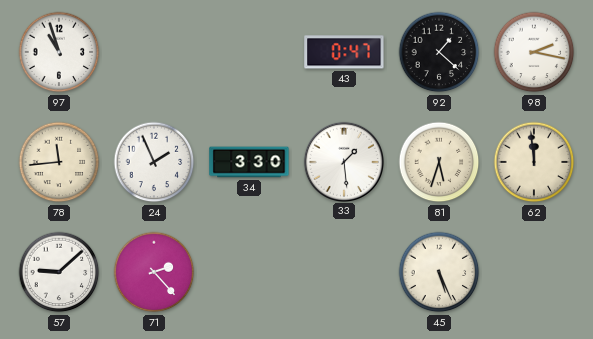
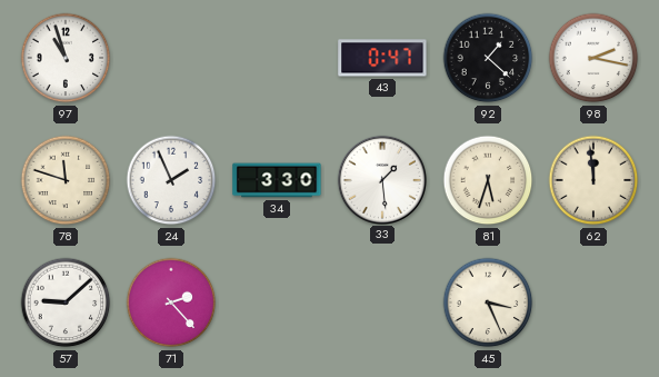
78: 11:44 -> 11:48
45: 5:26 -> 3:26
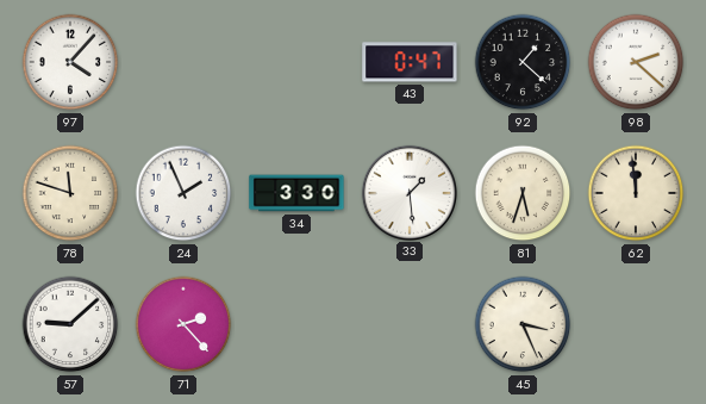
97: 10:57 -> 4:07
98: 2:17 -> 2:22
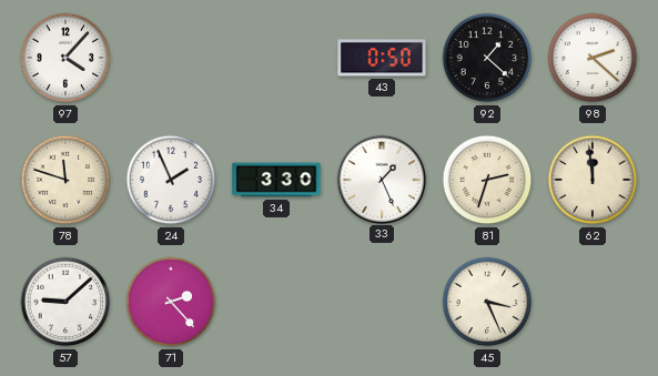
43: 0:47 -> 0:50
33: 1:29 -> 1:26
81: 5:33 -> 2:33
